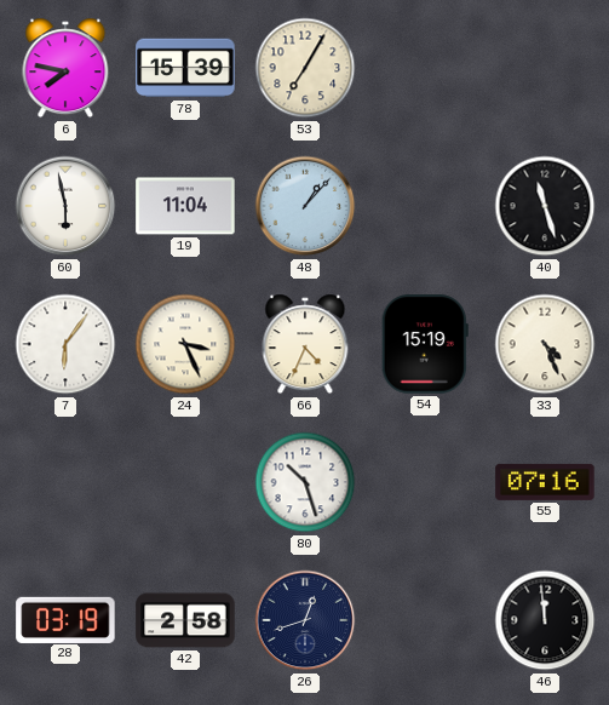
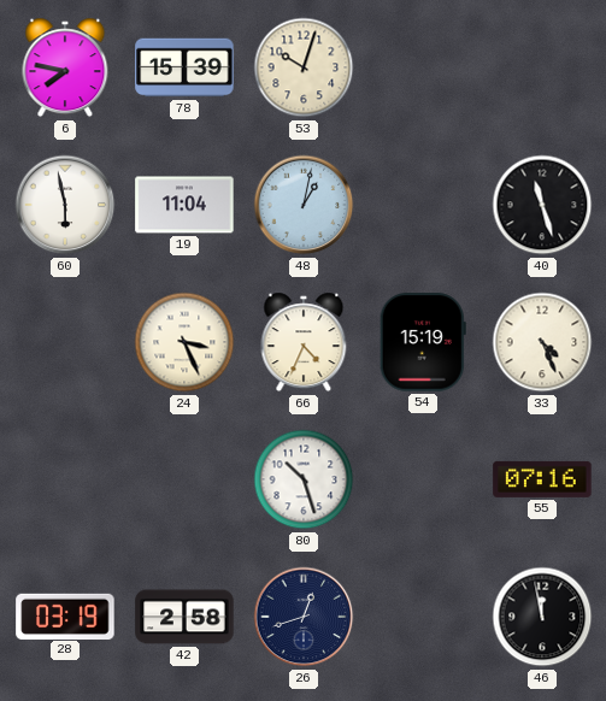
53: 7:05 -> 10:03
48: 1:07 -> 1:02
7: 6:06 -> none
46: 11:59 -> 11:58
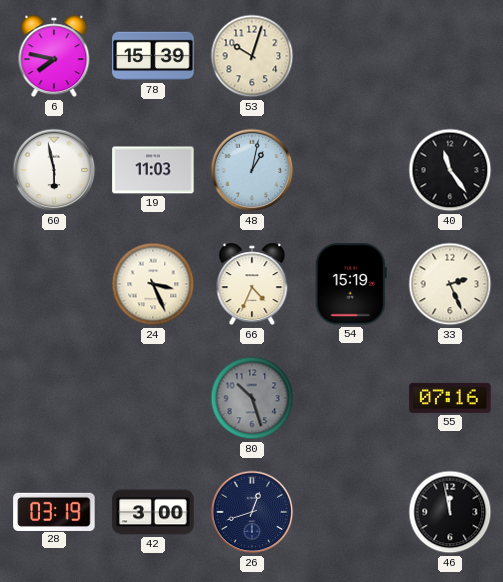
19: 11:04 -> 11:03
40: 11:27 -> 11:24
33: 4:26 -> 2:26
80 dial: white -> grey
42: 2:58 -> 3:00
